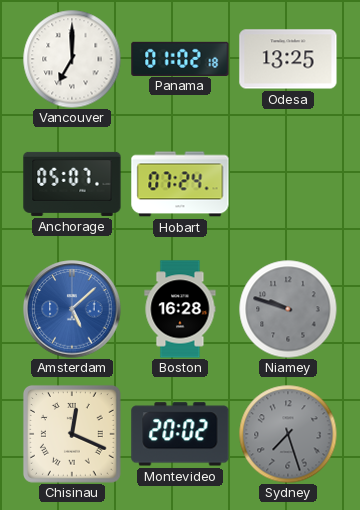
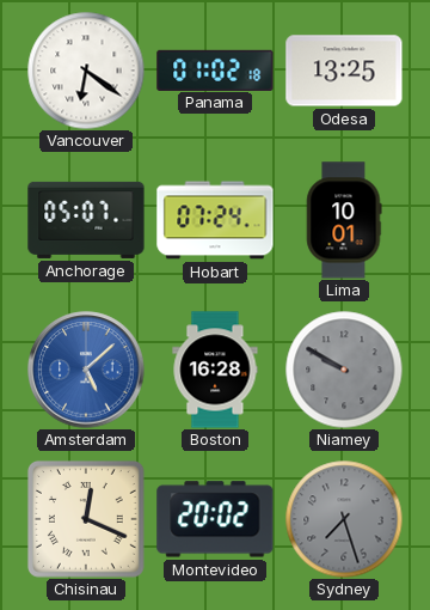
Vancouver: 7:00 -> 6:21
Lima: none -> 10:01
Niamey: 9:48 -> 9:50
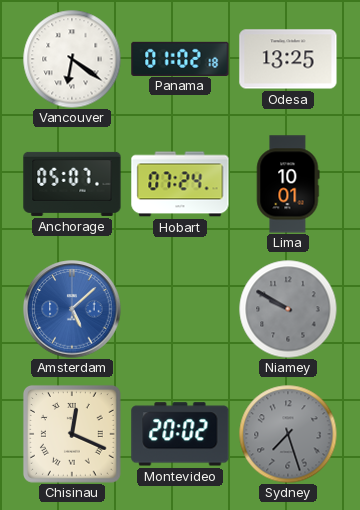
Boston: 16:28 -> none
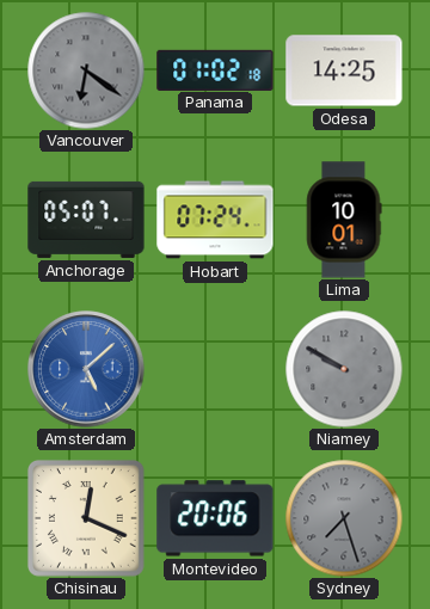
Vancouver dial: white -> grey
Odesa: 13:25 -> 14:25
Montevideo: 20:02 -> 20:06
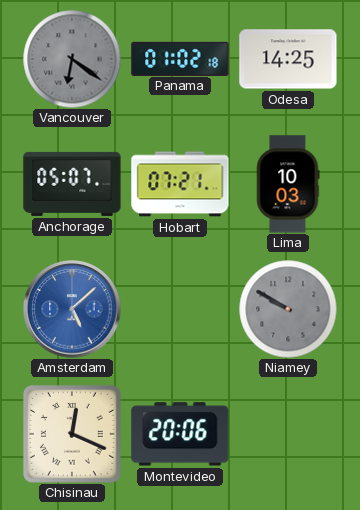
Hobart: 07:24 -> 07:21
Lima: 10:01 -> 10:03
Sydney: 7:27 -> none
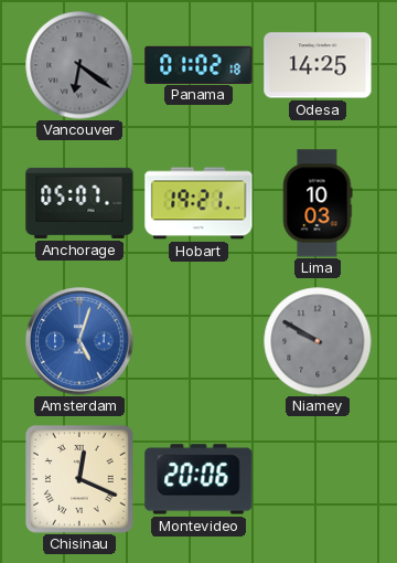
Hobart: 07:21 -> 19:21
Amsterdam: 5:08 -> 5:03
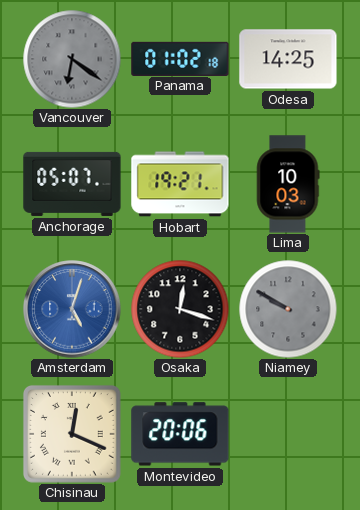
Osaka: none -> 12:18
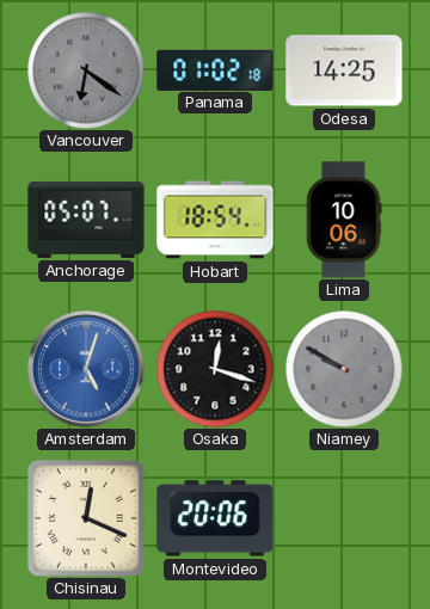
Hobart: 19:21 -> 18:54
Lima: 10:03 -> 10:06
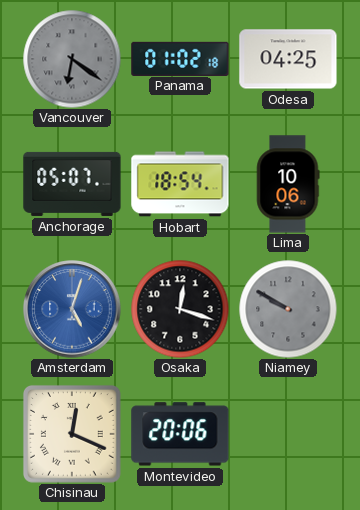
Odesa: 14:25 -> 04:25
